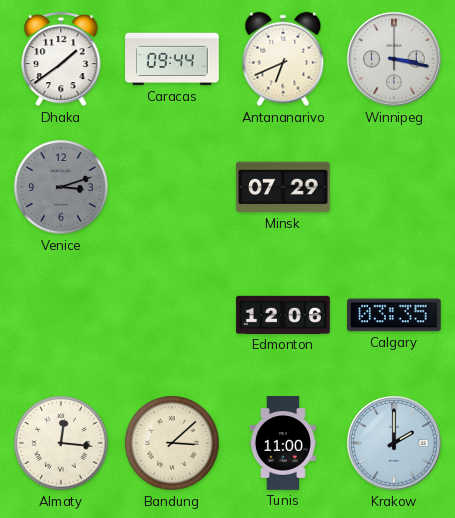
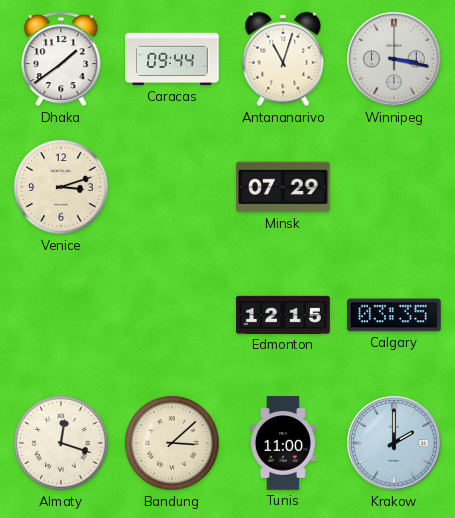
Antananarivo: 6:41 -> 11:03
Venice dial: grey -> cream
Edmonton: 12:06 -> 12:15
Almaty: 12:16 -> 12:18
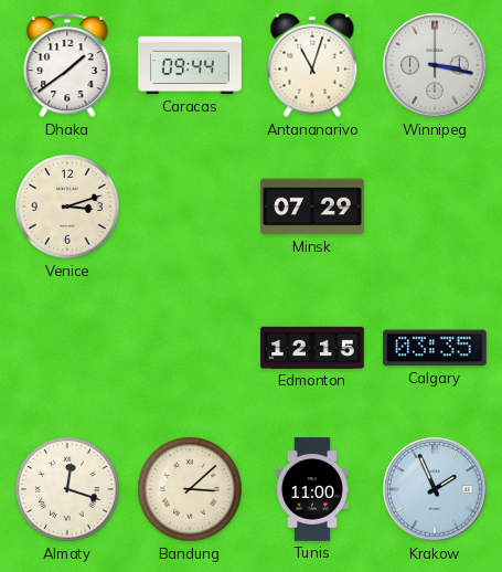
Krakow: 2:00 -> 1:56
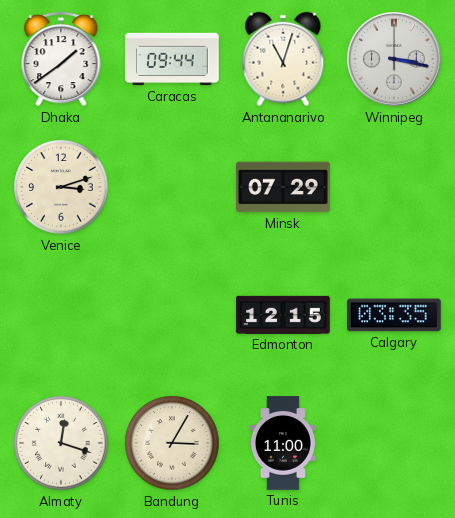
Bandung: 3:08 -> 3:05
Krakow: 1:56 -> none
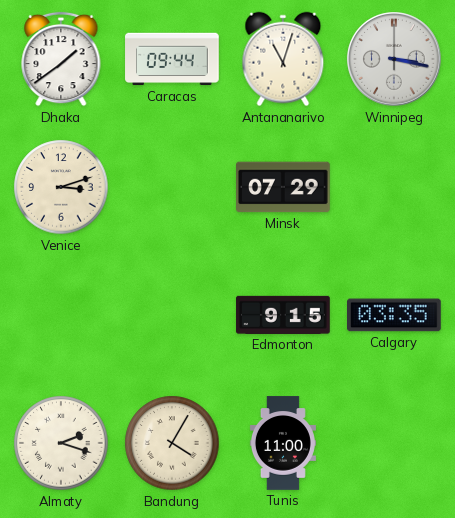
Edmonton: 12:15 -> 9:15
Almaty: 12:18 -> 2:18
Bandung: 3:05 -> 4:05
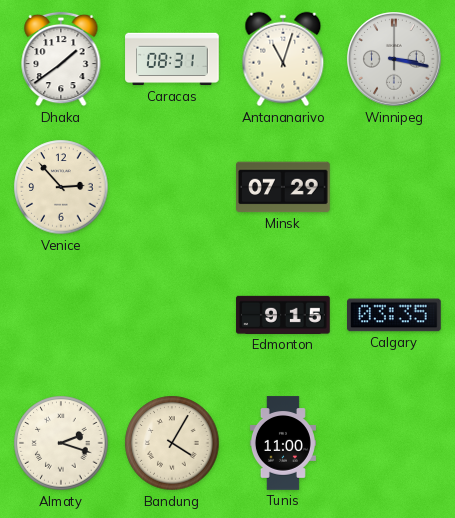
Caracas: 09:44 -> 08:31
Venice: 3:12 -> 2:53
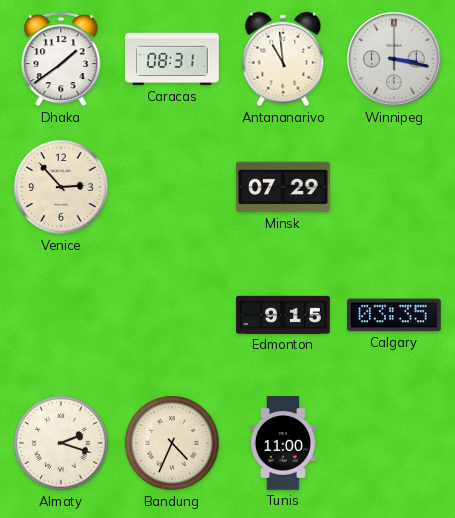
Antananarivo: 11:03 -> 10:59
Bandung: 4:05 -> 4:34
